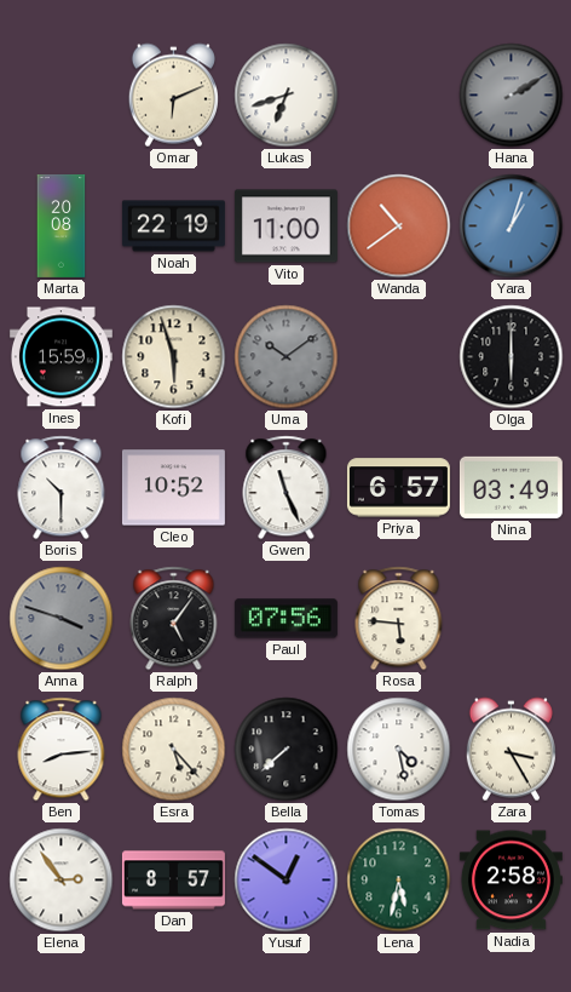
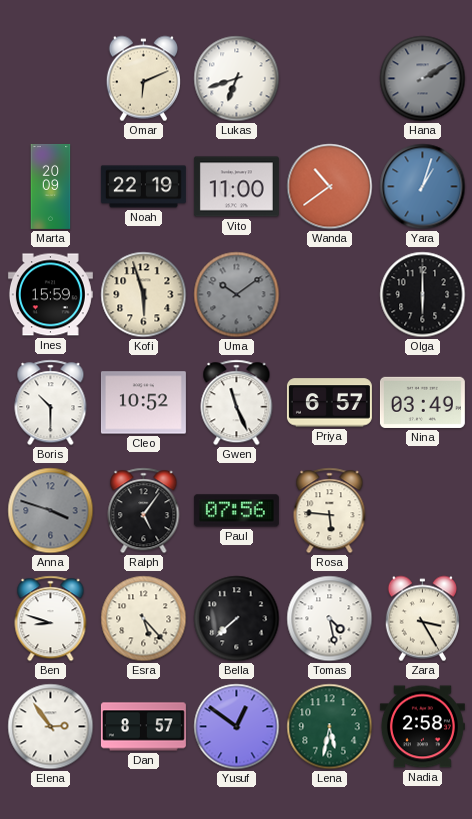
Marta: 20:08 -> 20:09
Ben: 8:14 -> 8:48
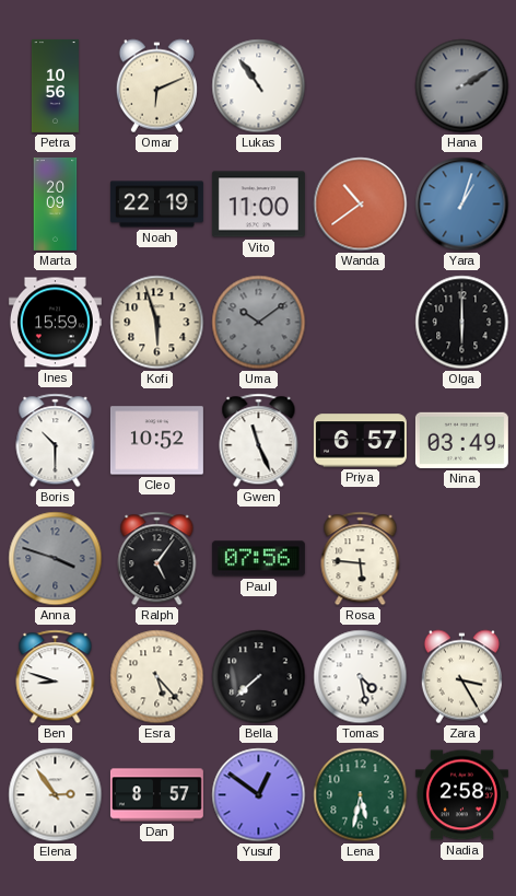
Petra: none -> 10:56
Lukas: 6:42 -> 10:54
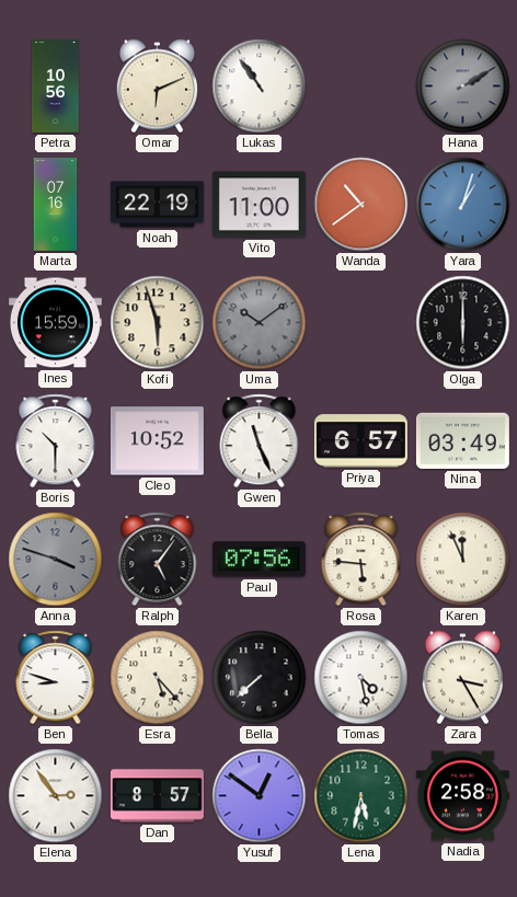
Marta: 20:09 -> 07:16
Karen: none -> 11:56
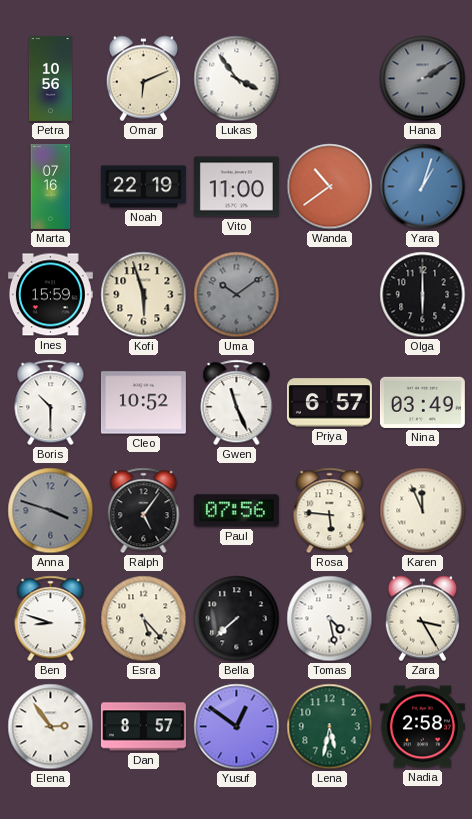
Lukas: 10:54 -> 3:54
